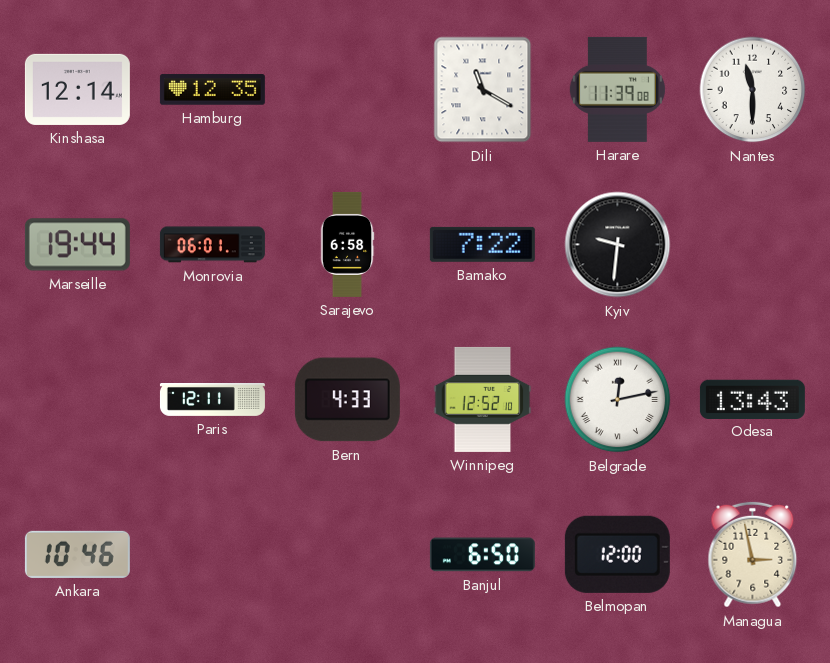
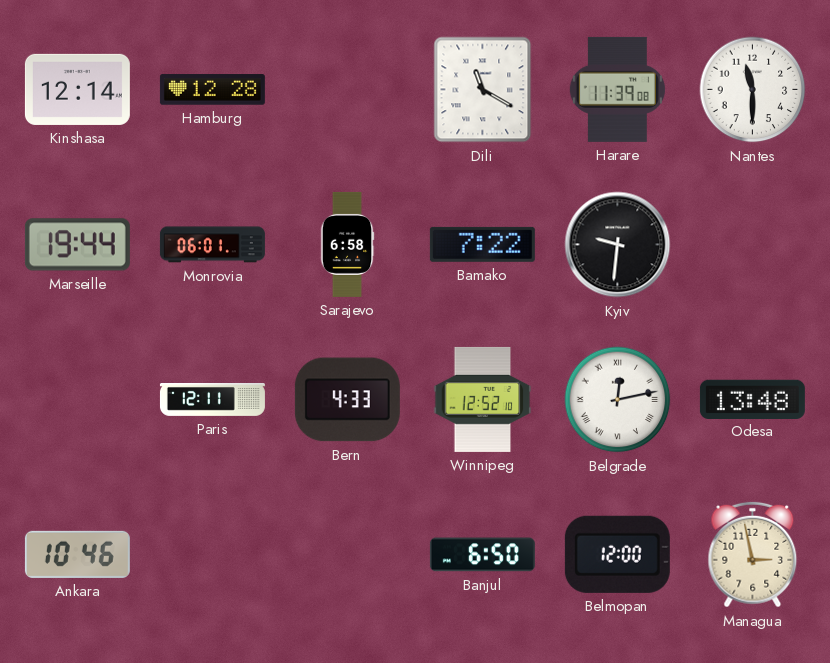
Hamburg: 12:35 -> 12:28
Odesa: 13:43 -> 13:48
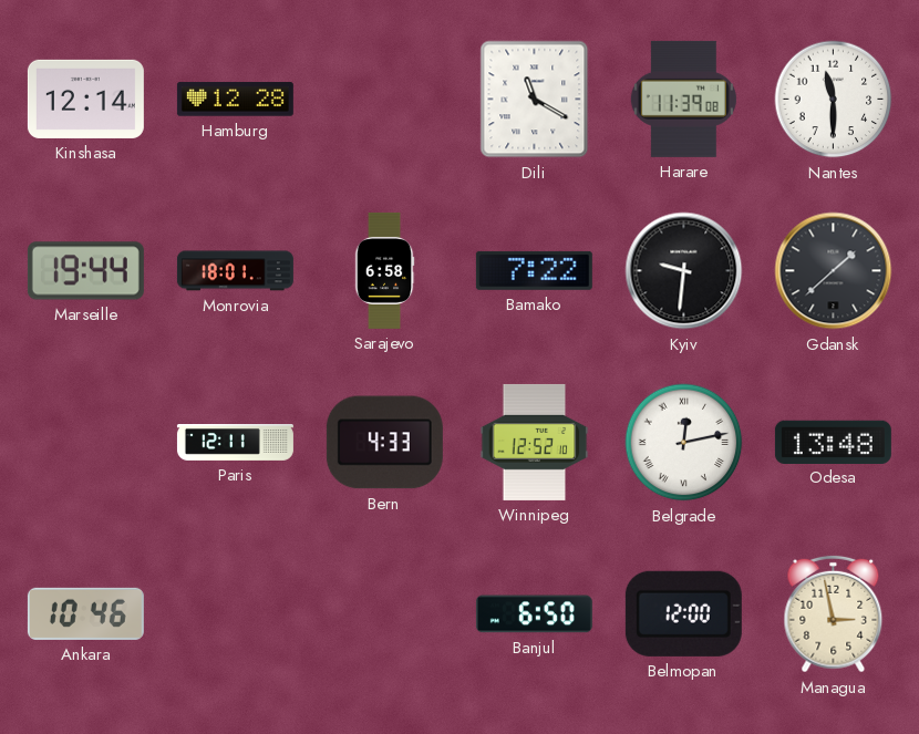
Monrovia: 06:01 -> 18:01
Gdansk: none -> 1:38
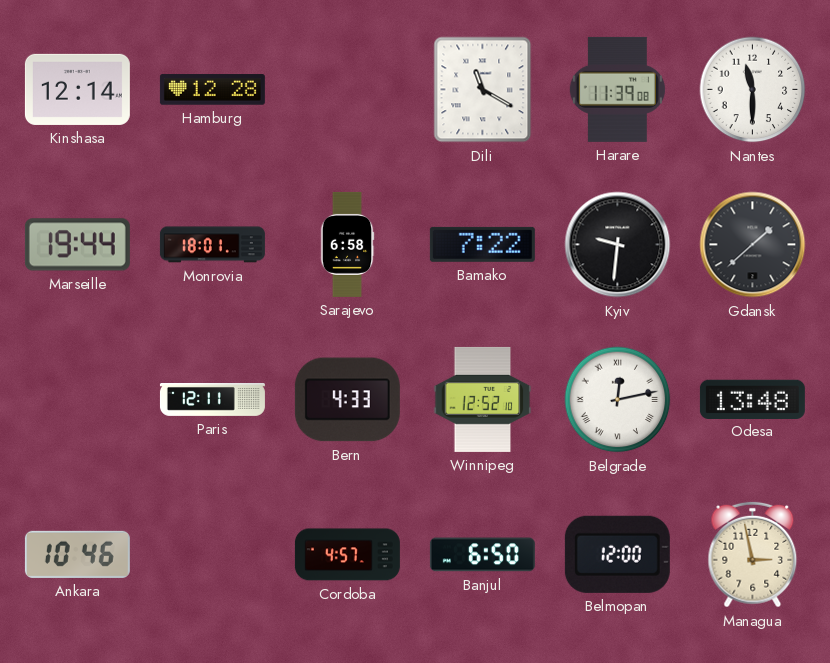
Cordoba: none -> 4:57
